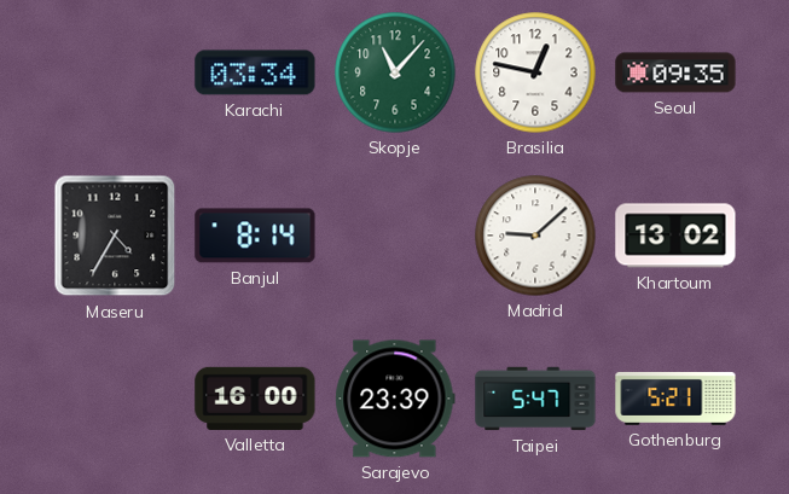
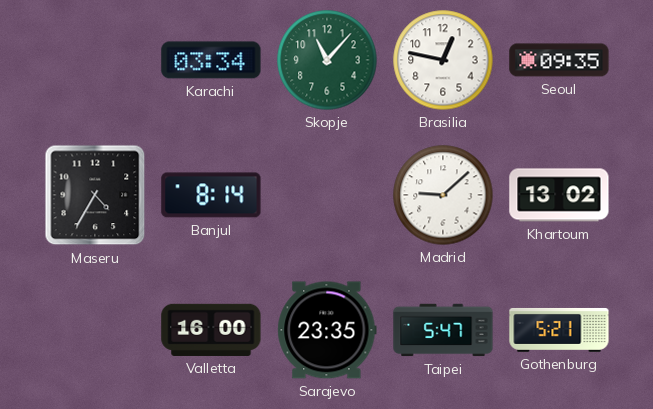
Sarajevo: 23:39 -> 23:35
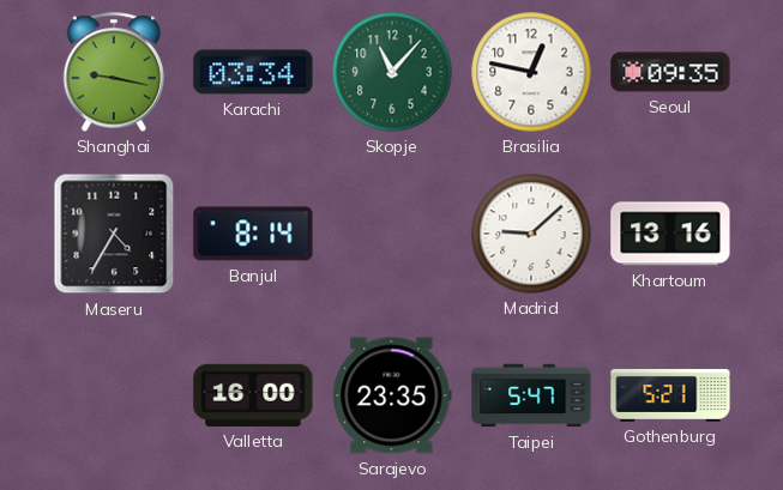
Shanghai: none -> 9:17
Khartoum: 13:02 -> 13:16
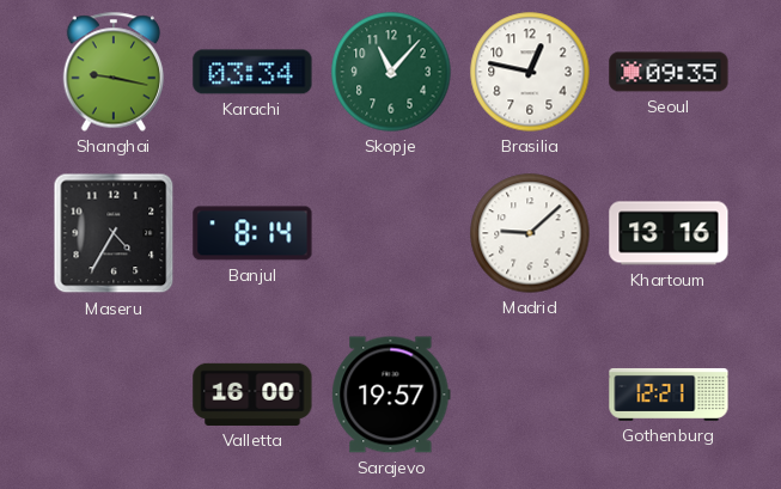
Sarajevo: 23:35 -> 19:57
Taipei: 5:47 -> none
Gothenburg: 5:21 -> 12:21
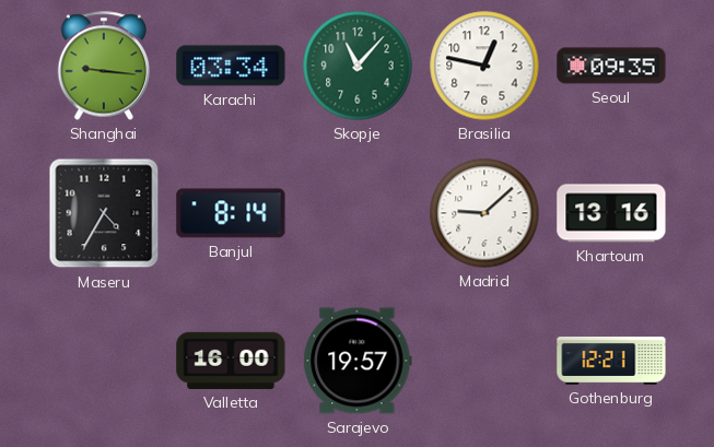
Shanghai: 9:17 -> 9:16
